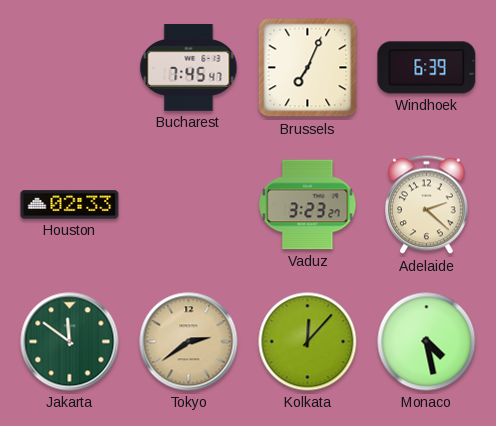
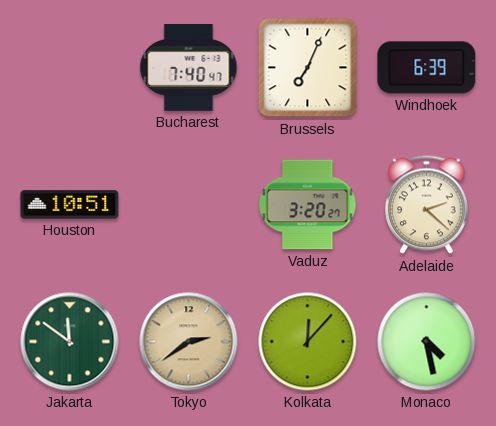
Bucharest: 7:45 -> 7:40
Houston: 02:33 -> 10:51
Vaduz: 3:23 -> 3:20
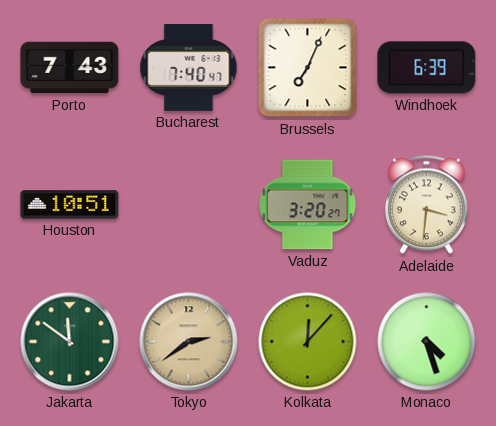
Porto: none -> 7:43
Adelaide: 2:22 -> 3:31
Monaco: 4:28 -> 4:27
